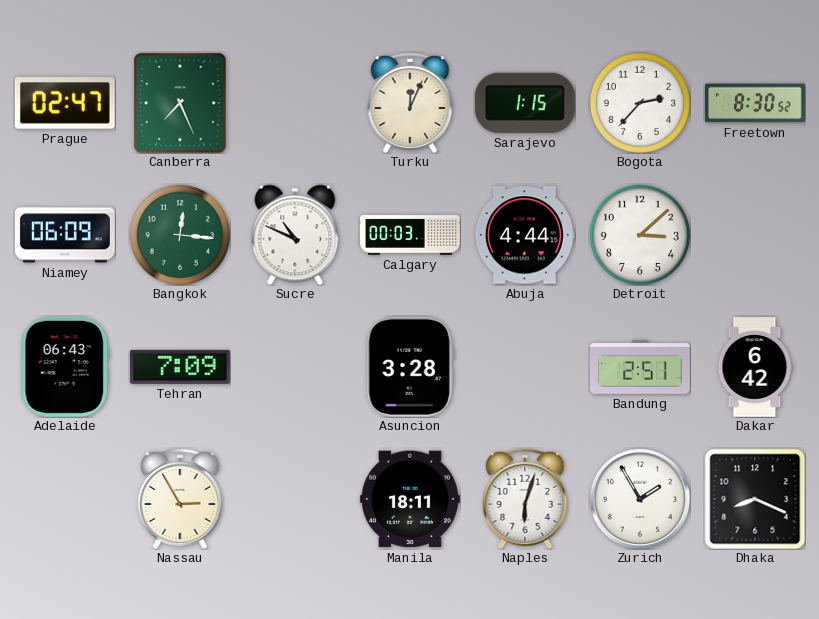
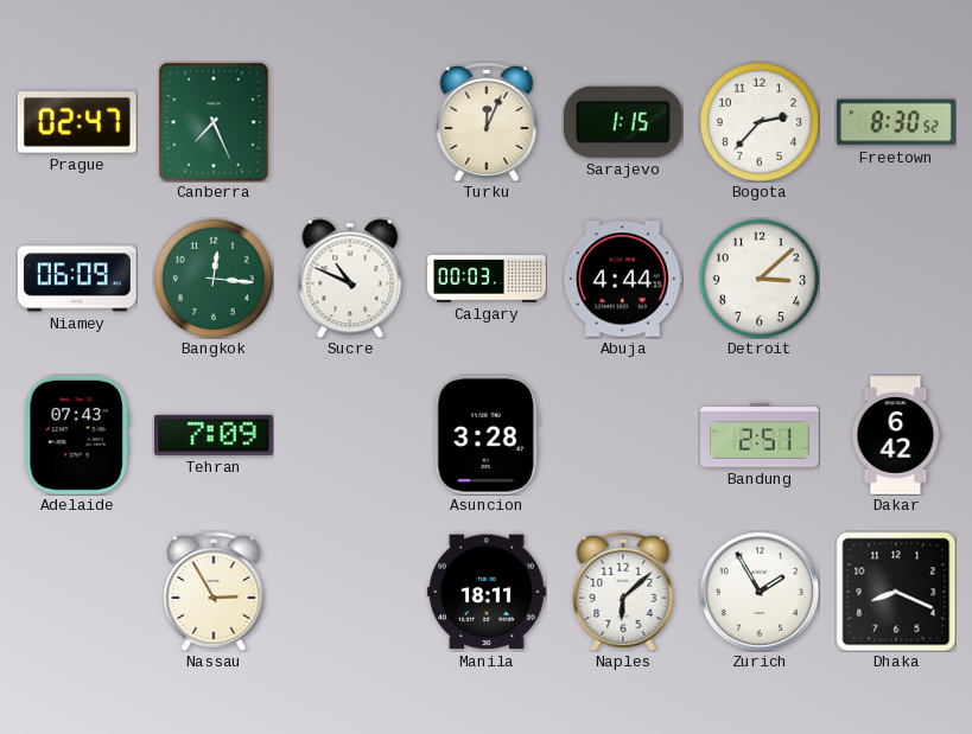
Adelaide: 06:43 -> 07:43
Naples: 6:03 -> 6:08
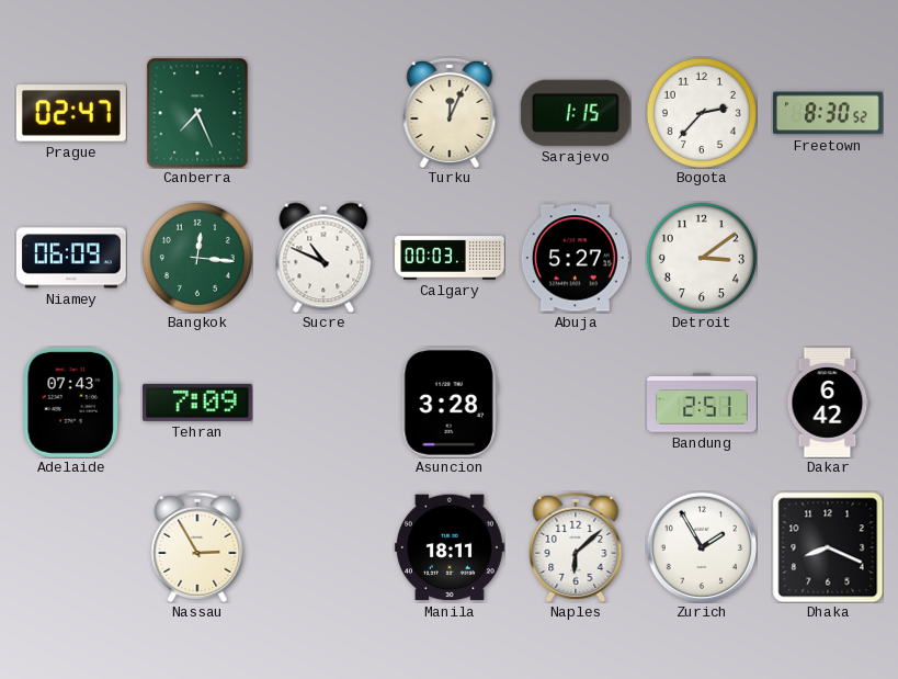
Abuja: 4:44 -> 5:27
Detroit: 3:08 -> 3:09
